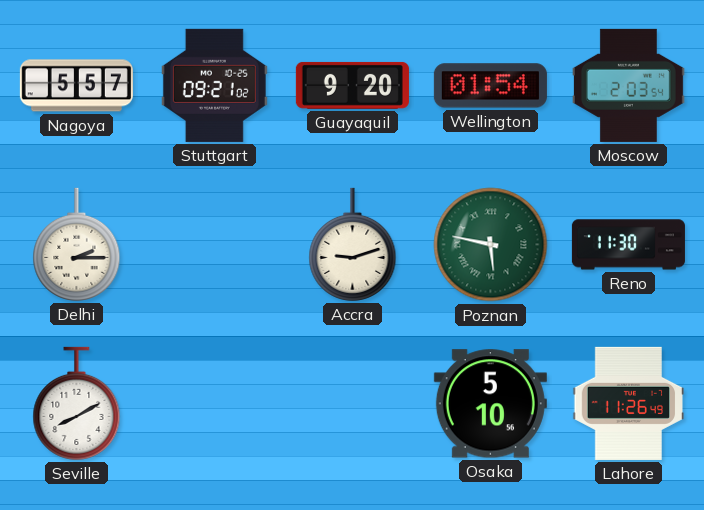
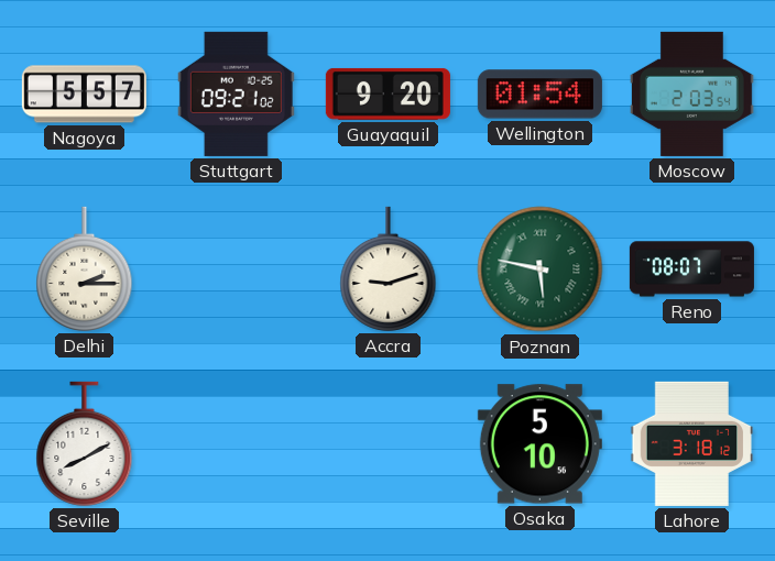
Reno: 11:30 -> 08:07
Lahore: 11:26 -> 3:18
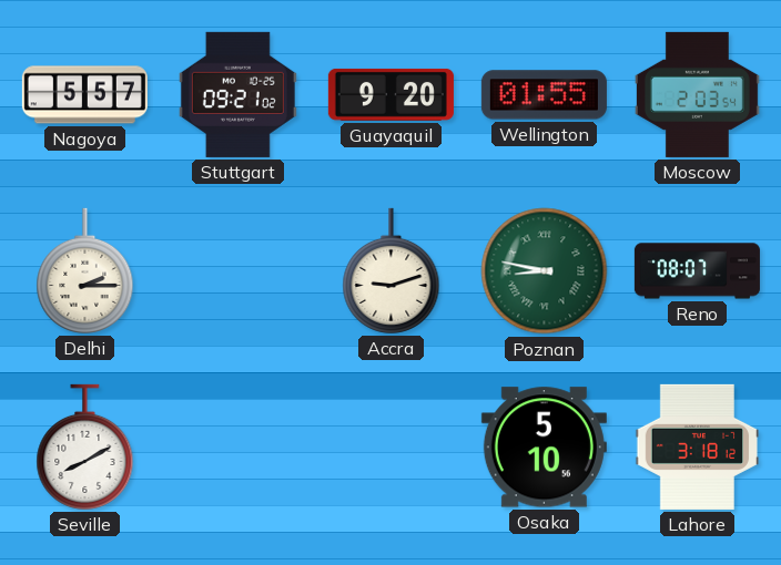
Wellington: 01:54 -> 01:55
Poznan: 5:47 -> 8:47
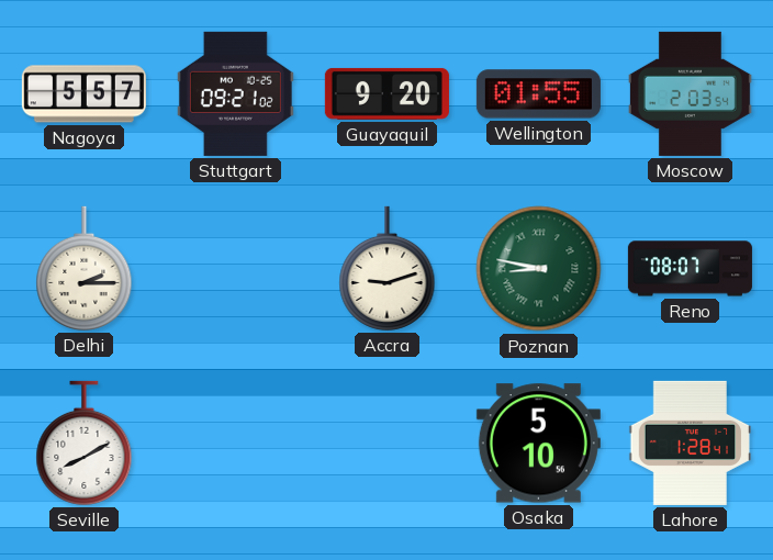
Lahore: 3:18 -> 1:28
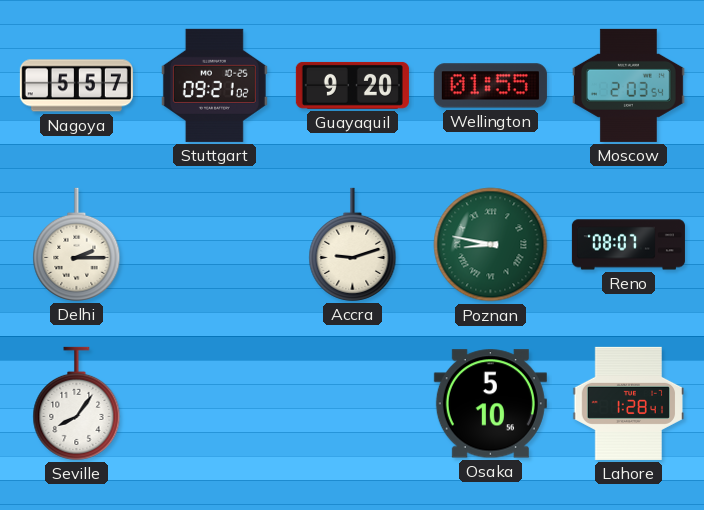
Seville: 8:10 -> 8:06
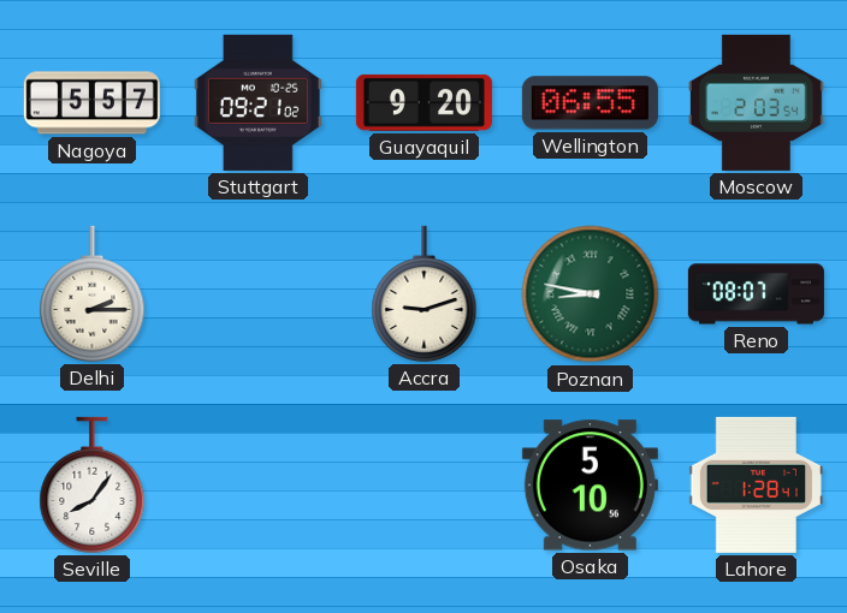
Wellington: 01:55 -> 06:55
